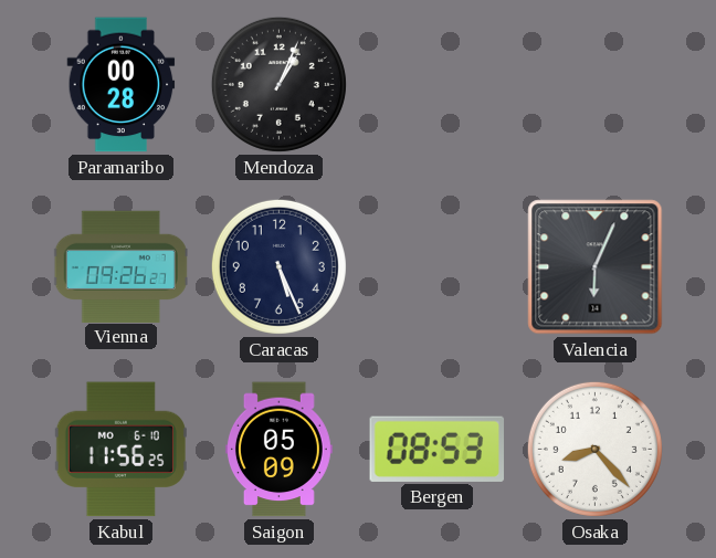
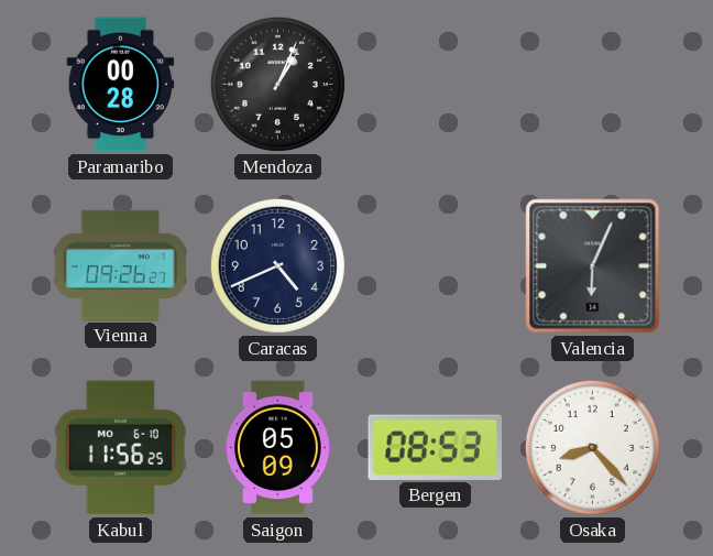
Caracas: 5:26 -> 4:41
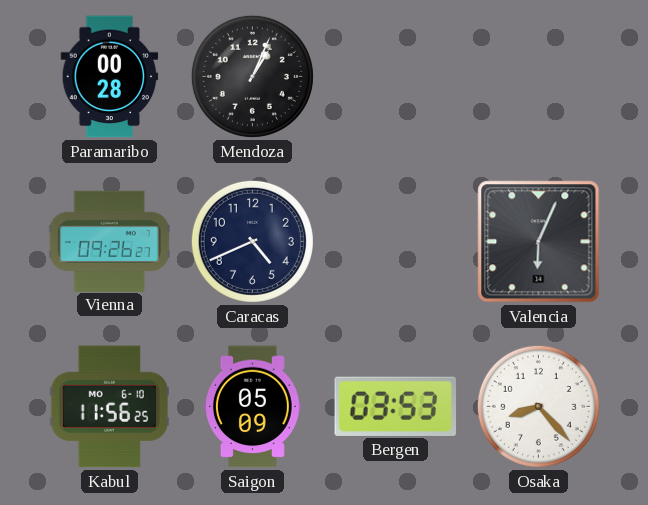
Bergen: 08:53 -> 03:53
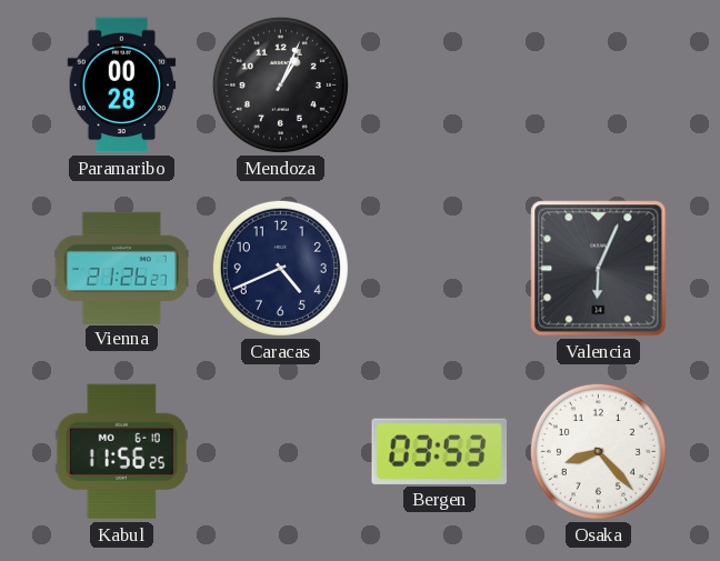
Vienna: 09:26 -> 21:26
Saigon: 05:09 -> none
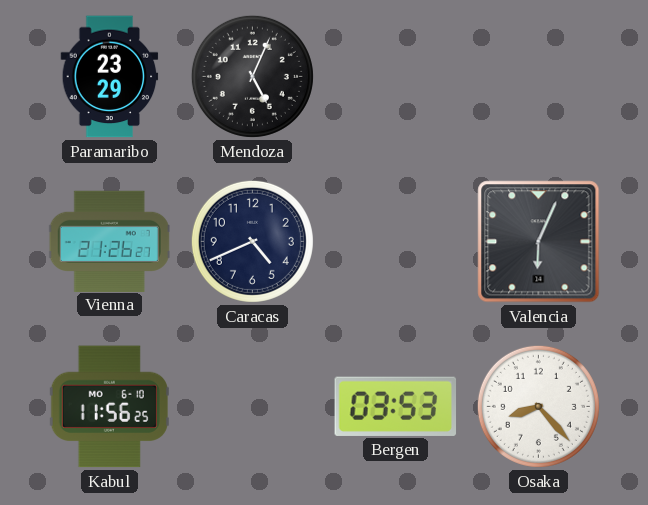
Paramaribo: 00:28 -> 23:29
Mendoza: 1:04 -> 5:04
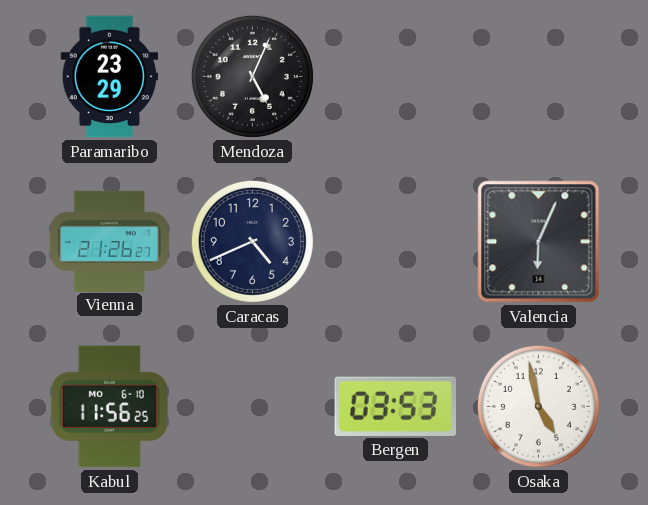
Osaka: 8:23 -> 4:58
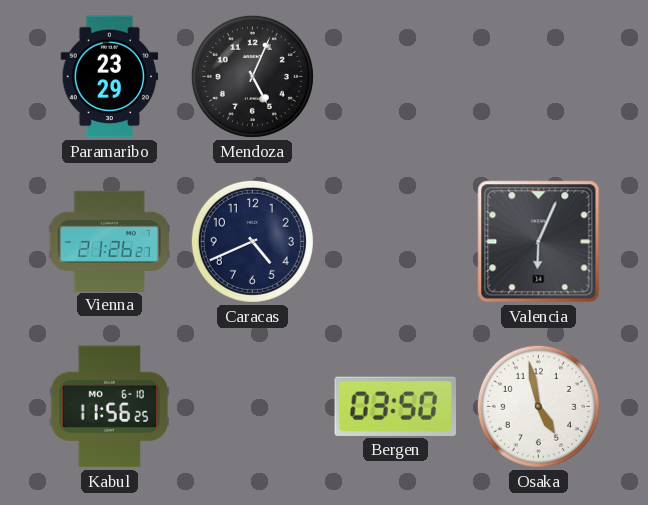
Bergen: 03:53 -> 03:50
